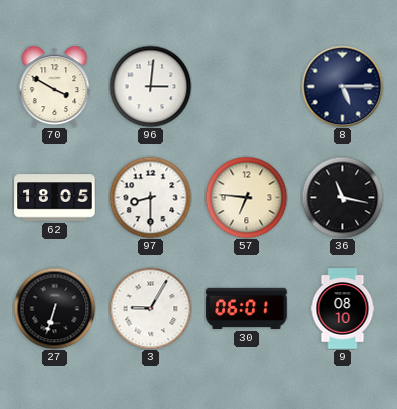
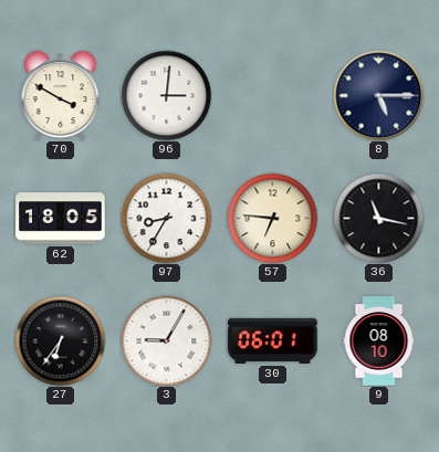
97: 8:30 -> 8:35
27: 6:33 -> 6:36
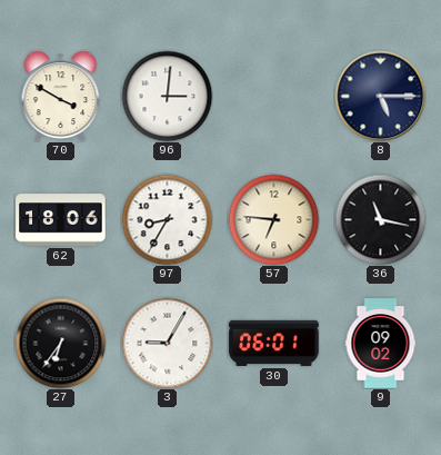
62: 18:05 -> 18:06
9: 08:10 -> 09:02
